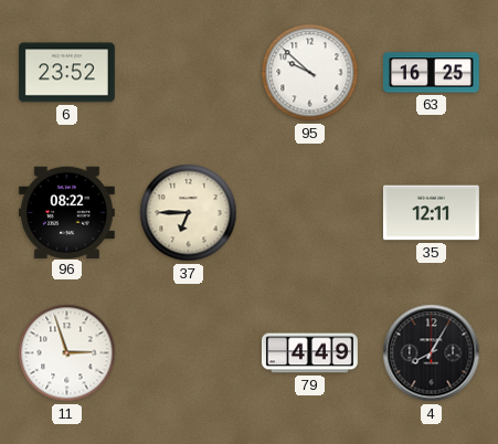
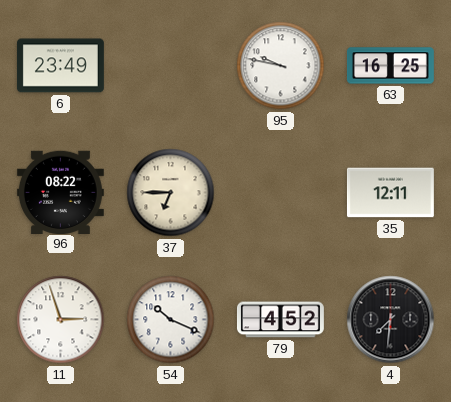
6: 23:52 -> 23:49
95: 9:52 -> 9:47
54: none -> 10:19
79: 4:49 -> 4:52
4: 8:05 -> 7:31
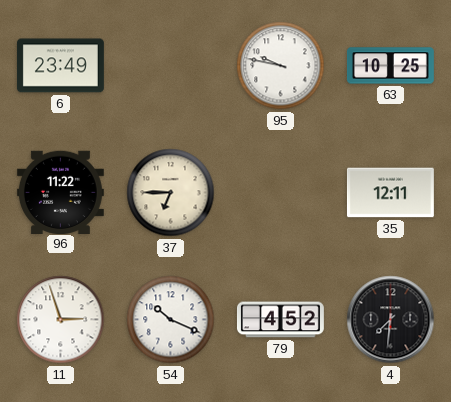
63: 16:25 -> 10:25
96: 08:22 -> 11:22
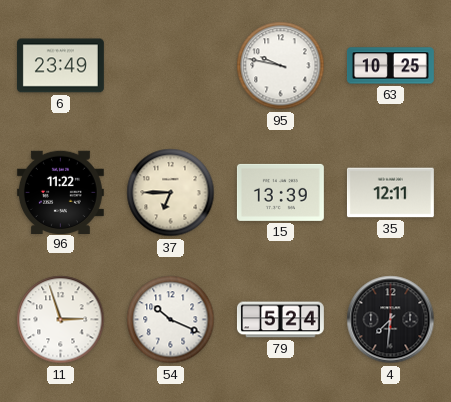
15: none -> 13:39
79: 4:52 -> 5:24
